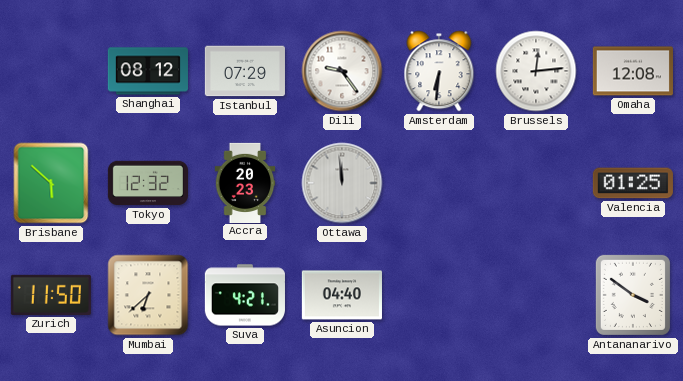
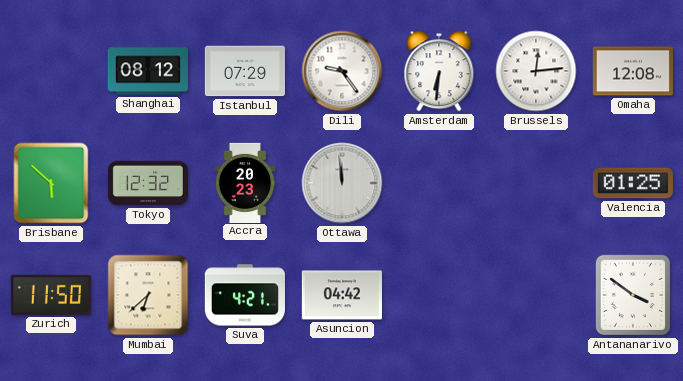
Asuncion: 04:40 -> 04:42
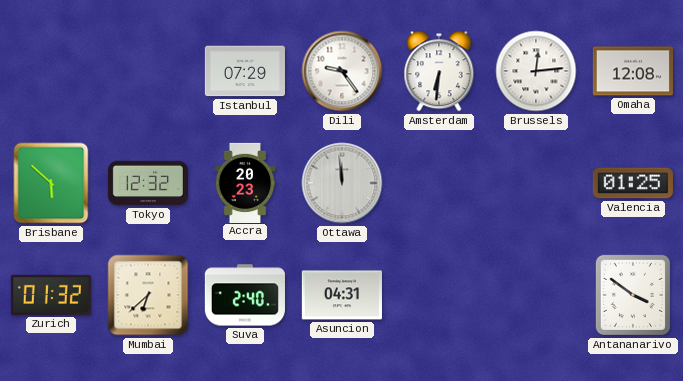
Shanghai: 08:12 -> none
Zurich: 11:50 -> 01:32
Suva: 4:21 -> 2:40
Asuncion: 04:42 -> 04:31
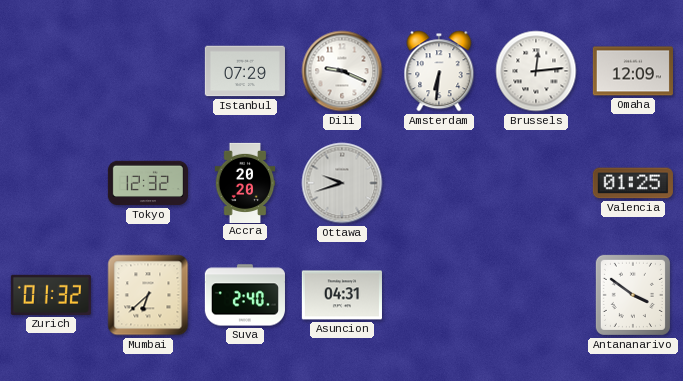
Dili: 9:24 -> 9:19
Omaha: 12:08 -> 12:09
Brisbane: 5:52 -> none
Accra: 20:23 -> 20:20
Ottawa: 11:59 -> 9:42
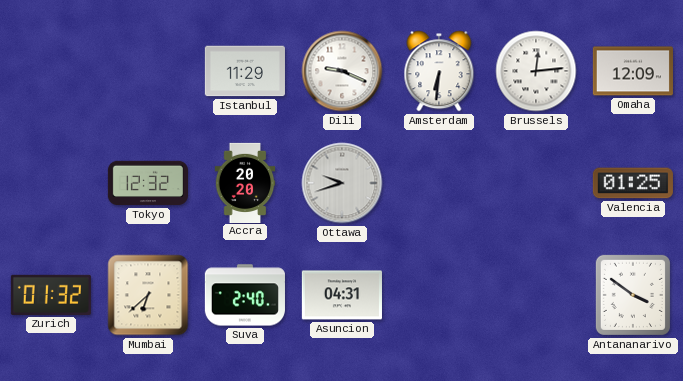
Istanbul: 07:29 -> 11:29
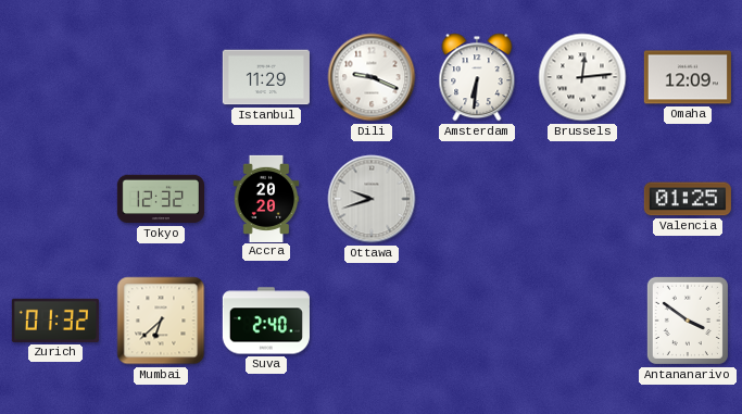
Asuncion: 04:31 -> none
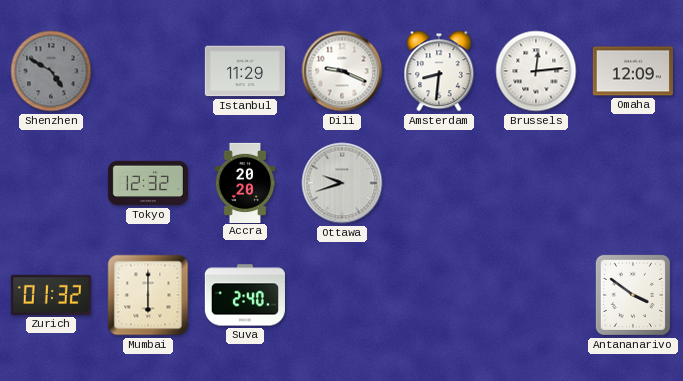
Shenzhen: none -> 4:50
Amsterdam: 6:31 -> 8:31
Valencia: 01:25 -> none
Mumbai: 6:38 -> 6:00
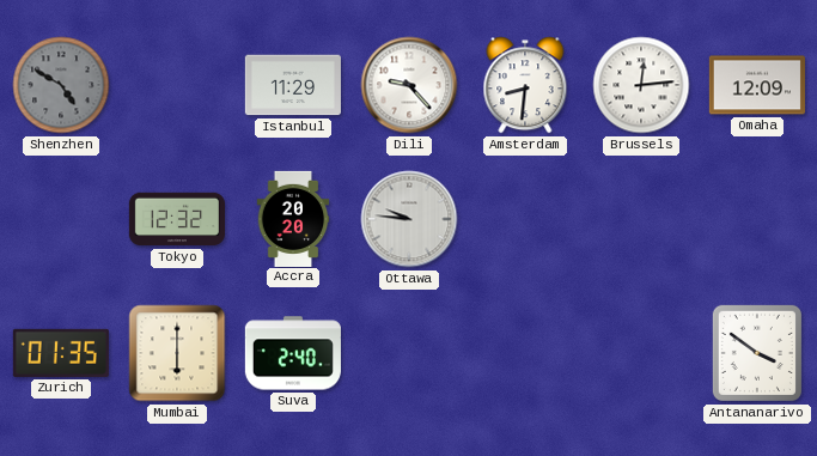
Dili: 9:19 -> 9:23
Ottawa: 9:42 -> 9:46
Zurich: 01:32 -> 01:35
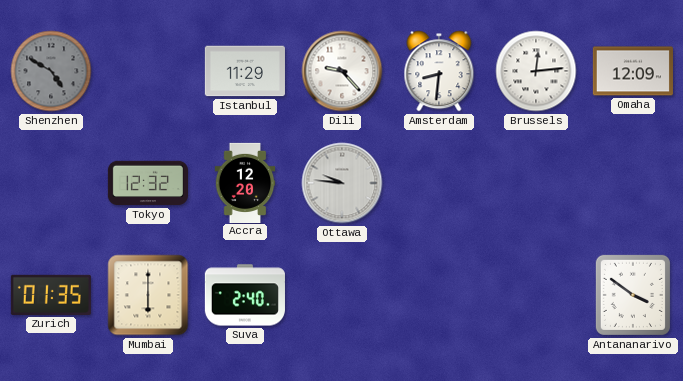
Accra: 20:20 -> 12:20
